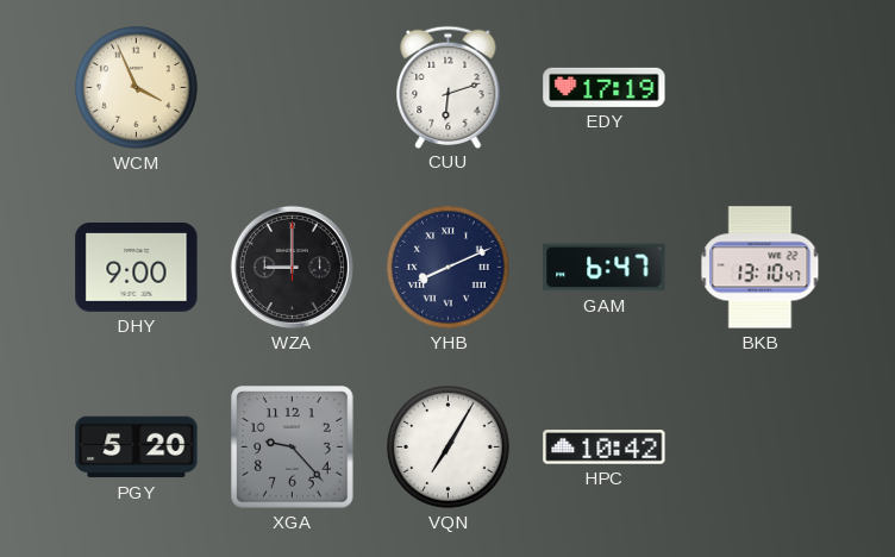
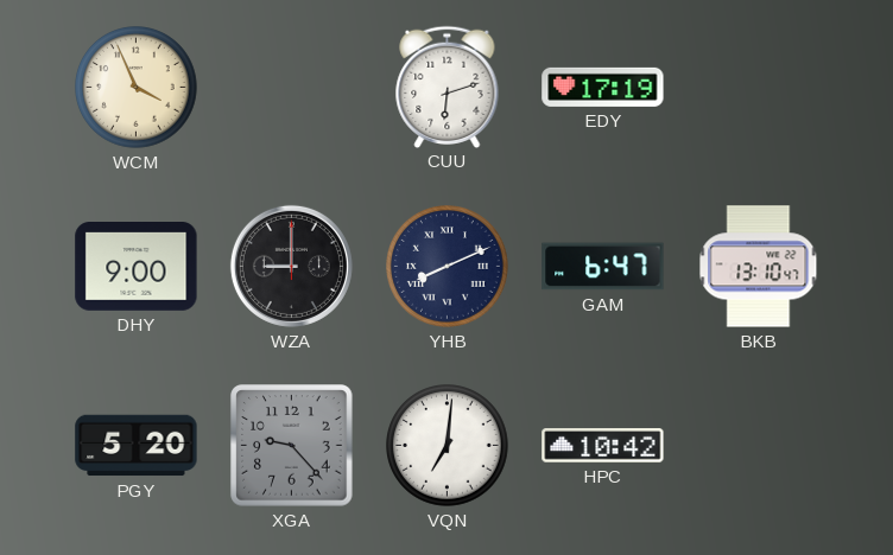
VQN: 7:05 -> 7:01
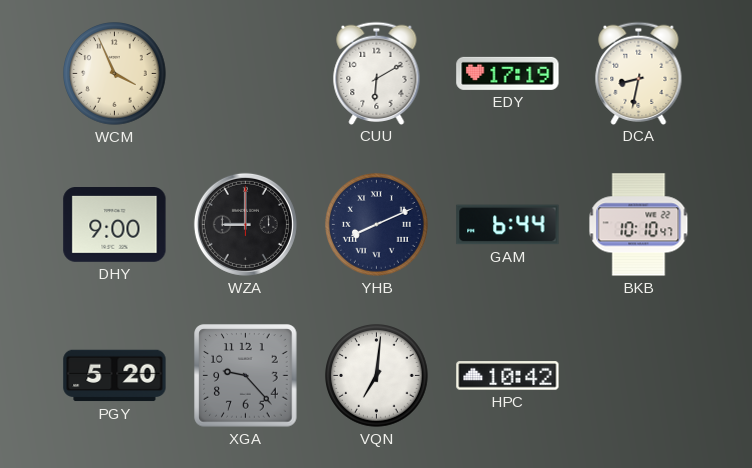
CUU: 6:12 -> 6:10
DCA: none -> 8:32
GAM: 6:47 -> 6:44
BKB: 13:10 -> 10:10
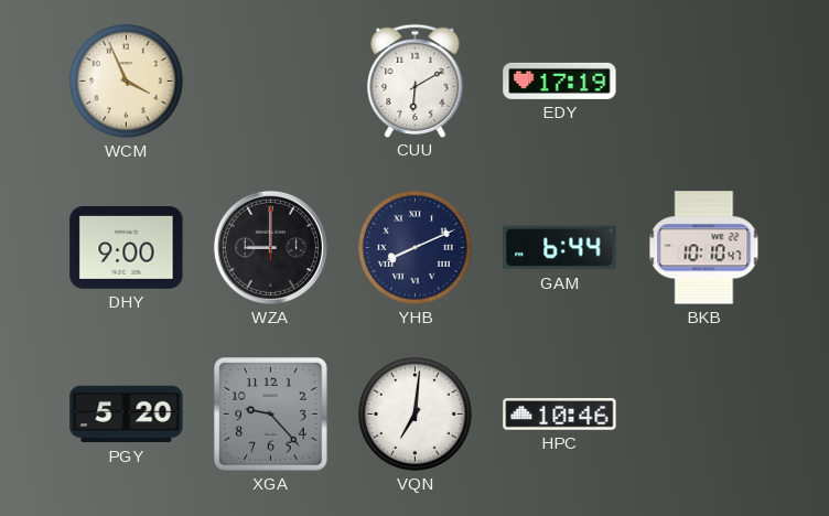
DCA: 8:32 -> none
HPC: 10:42 -> 10:46
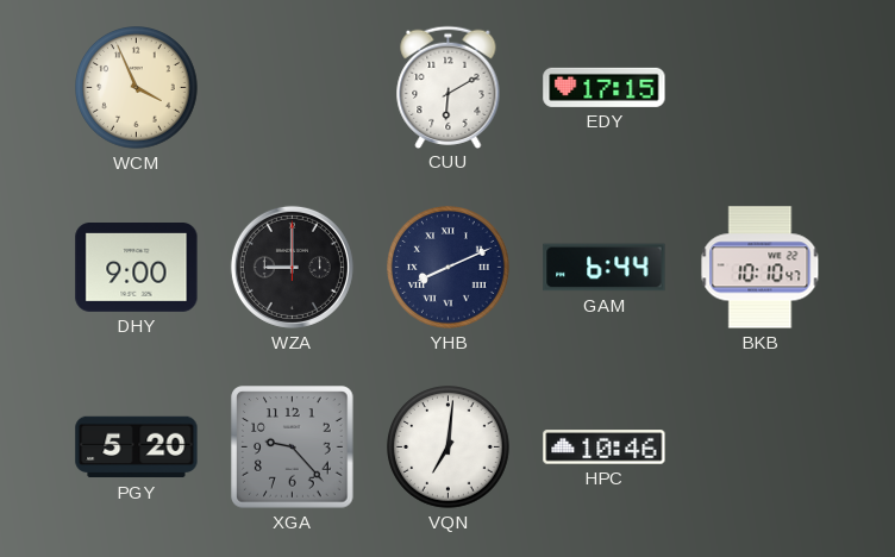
EDY: 17:19 -> 17:15
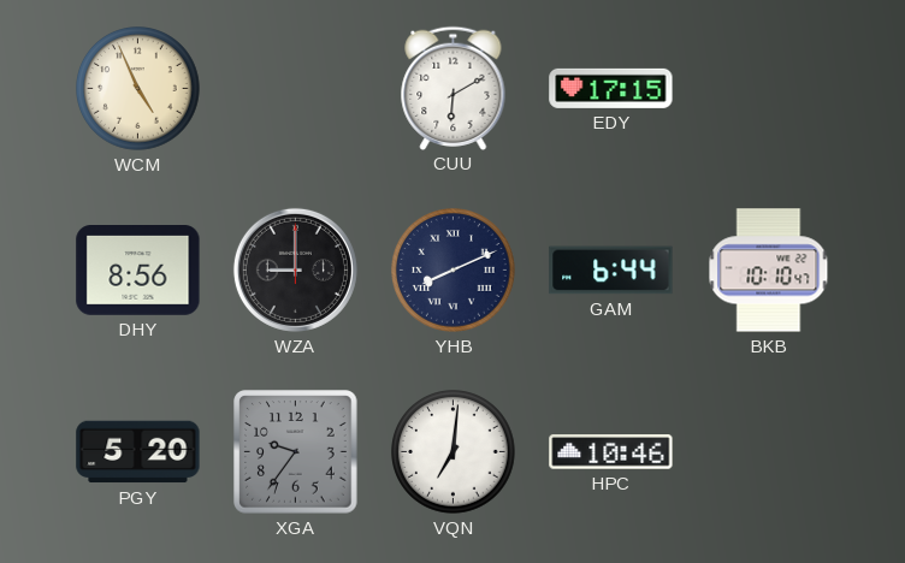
WCM: 3:56 -> 4:56
DHY: 9:00 -> 8:56
XGA: 9:23 -> 9:36
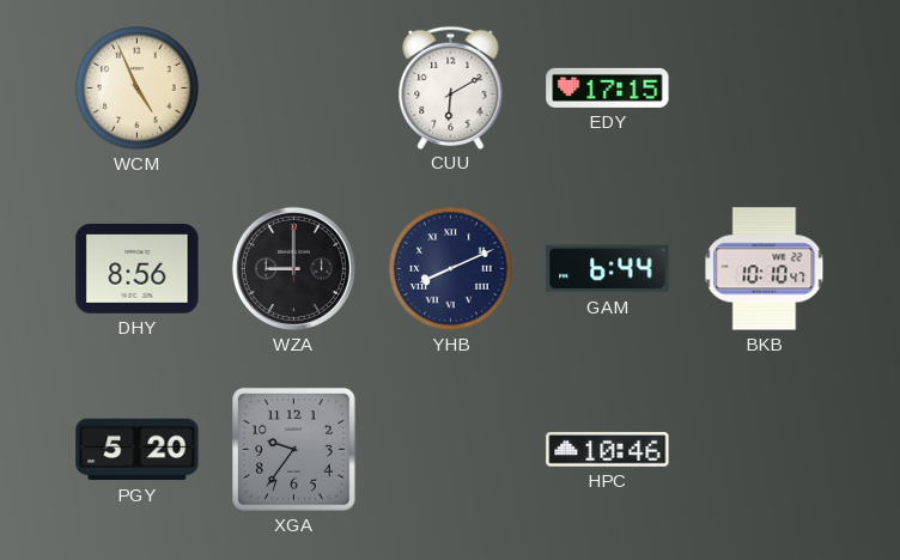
VQN: 7:01 -> none
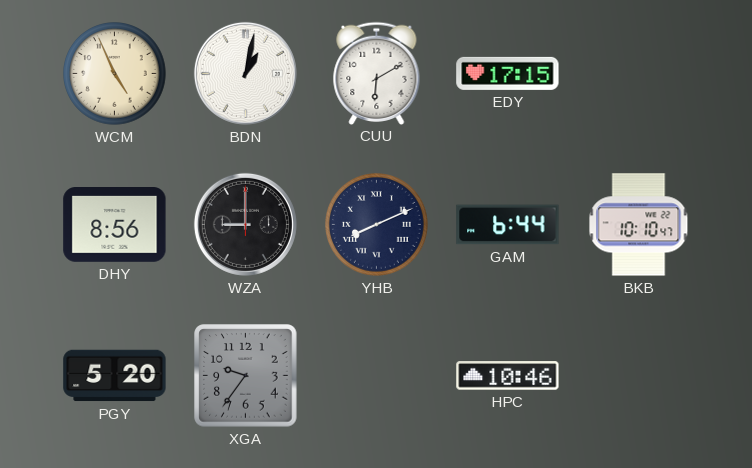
BDN: none -> 1:02
